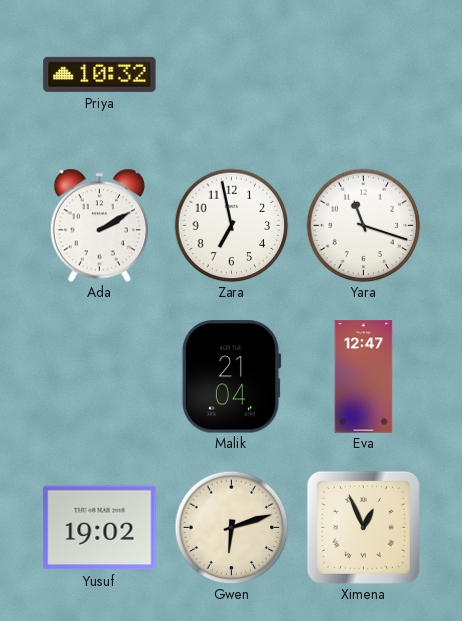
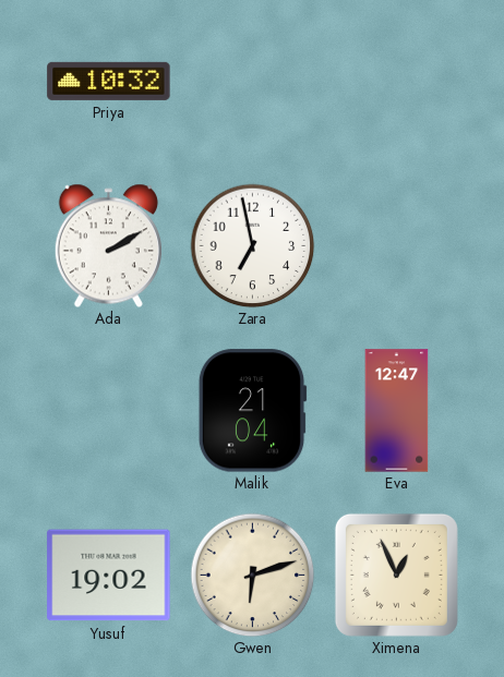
Yara: 11:18 -> none
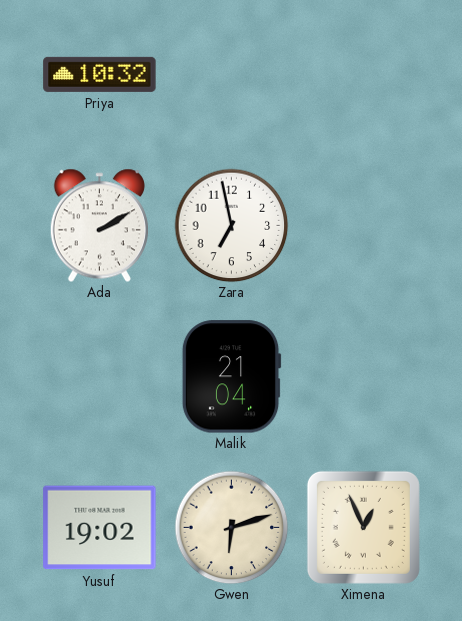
Eva: 12:47 -> none
